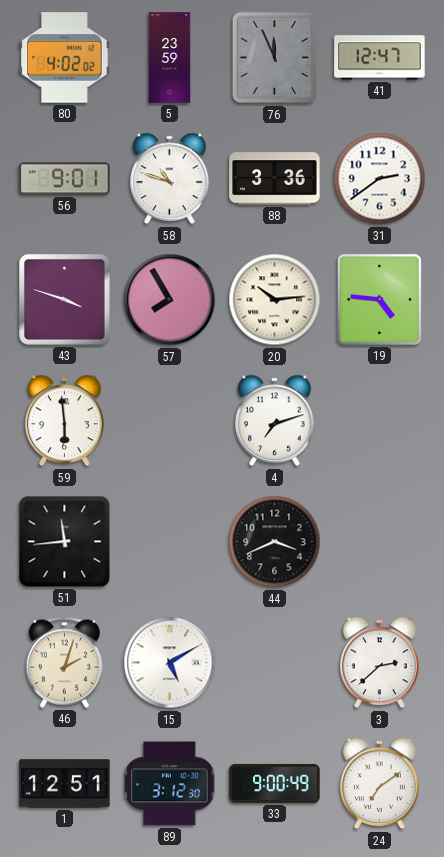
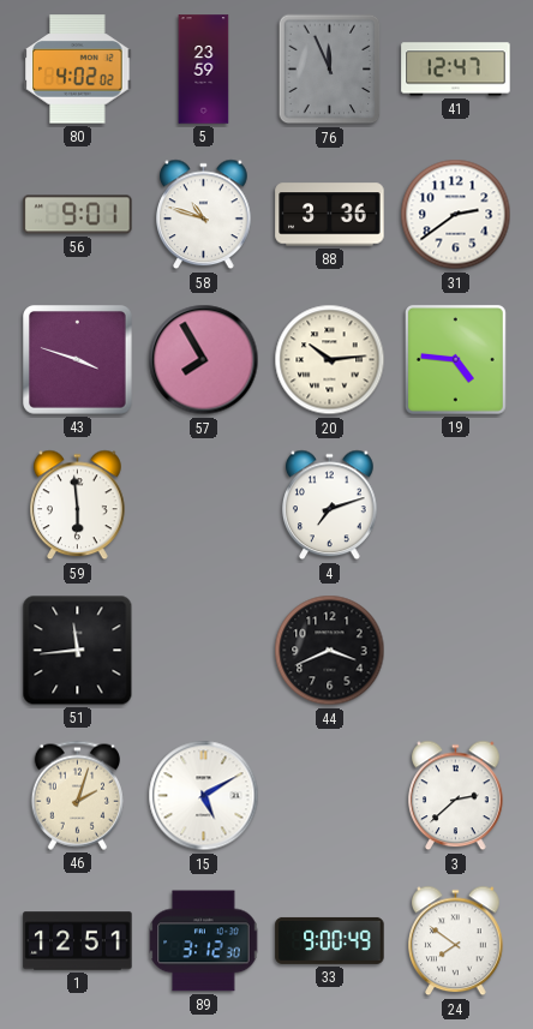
24: 7:09 -> 7:51
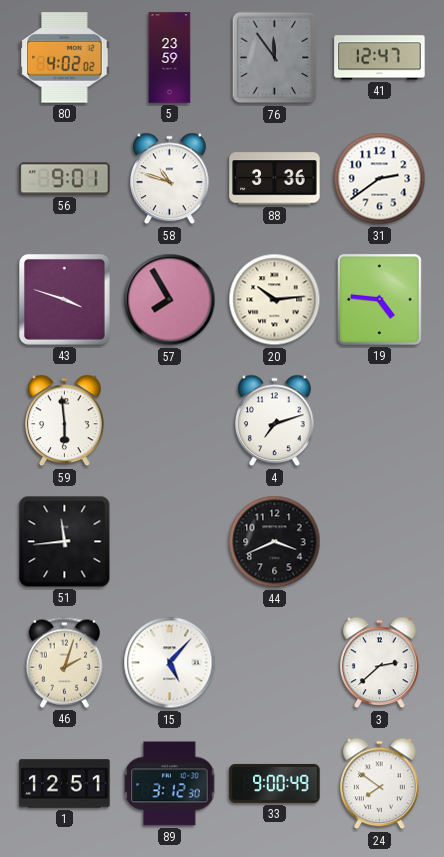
76: 11:56 -> 11:54
15: 5:10 -> 5:07
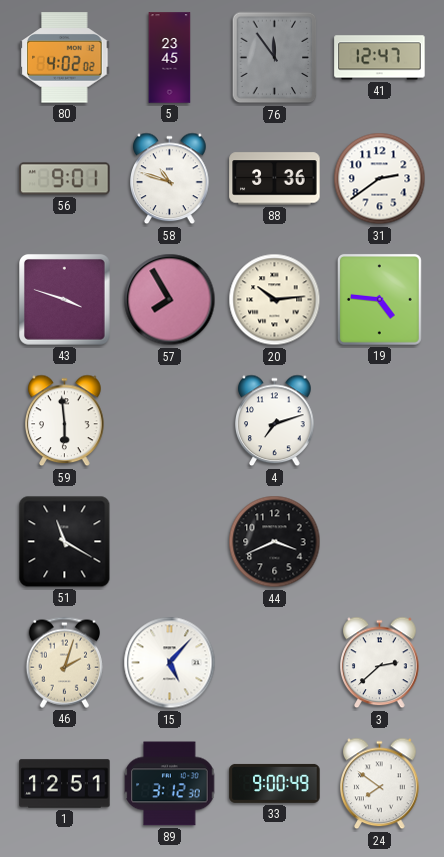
5: 23:59 -> 23:45
51: 11:44 -> 11:20
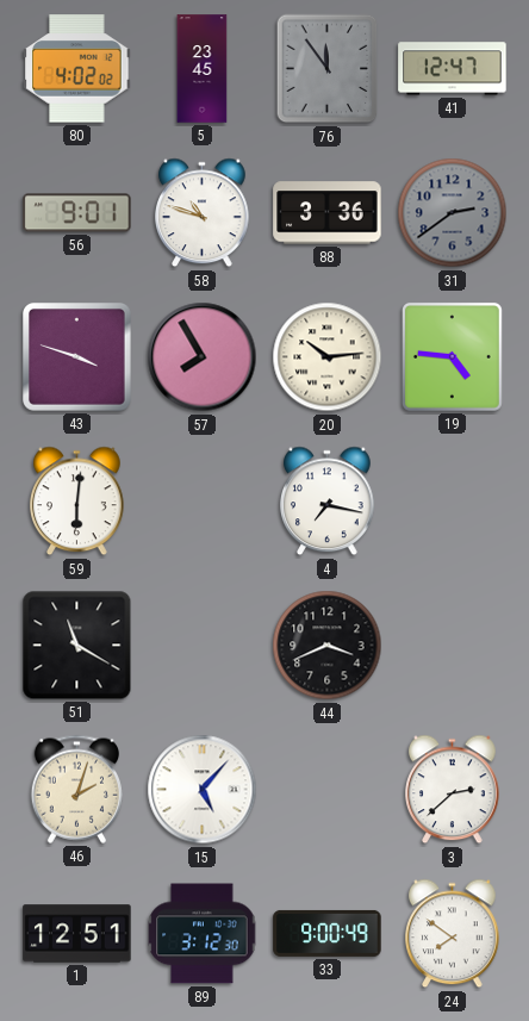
31 dial: white -> grey
59: 5:59 -> 6:01
4: 7:12 -> 7:17
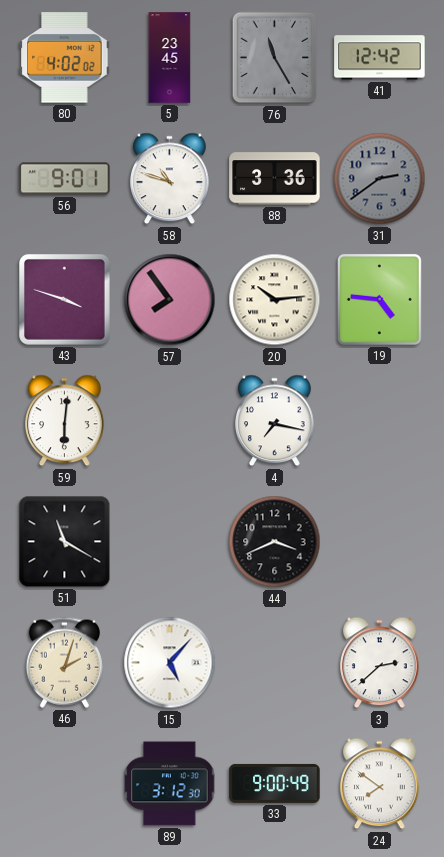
76: 11:54 -> 11:25
41: 12:47 -> 12:42
57: 7:55 -> 7:54
1: 12:51 -> none
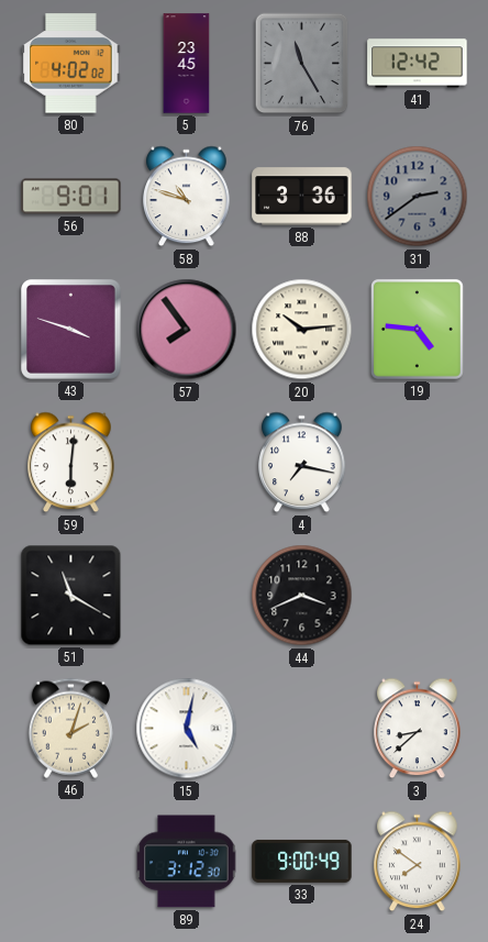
15: 5:07 -> 5:02
3: 2:38 -> 8:38
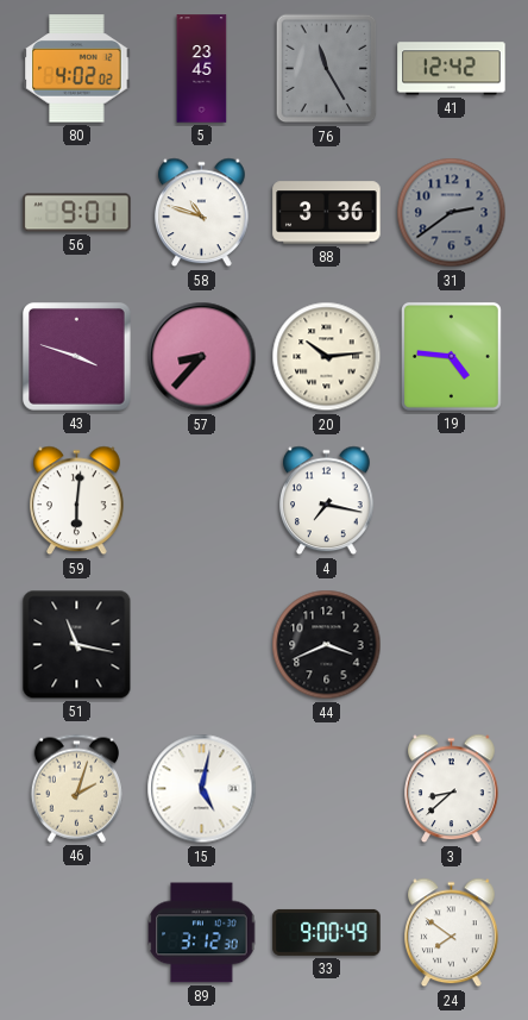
57: 7:54 -> 8:37
51: 11:20 -> 11:17
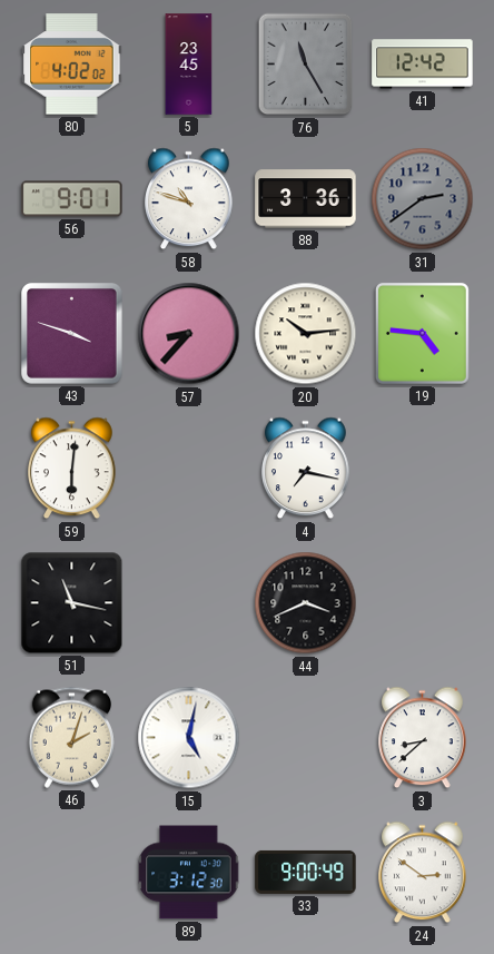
24: 7:51 -> 2:51
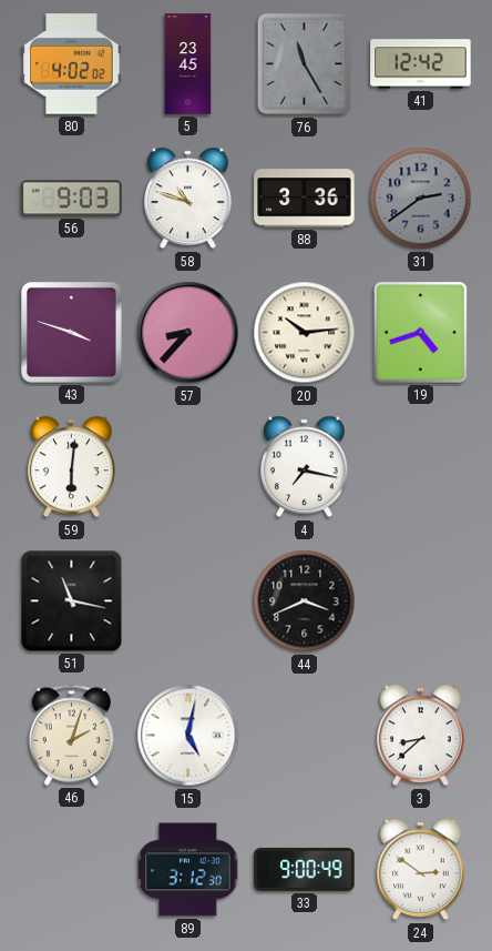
56: 9:01 -> 9:03
19: 4:46 -> 4:42
